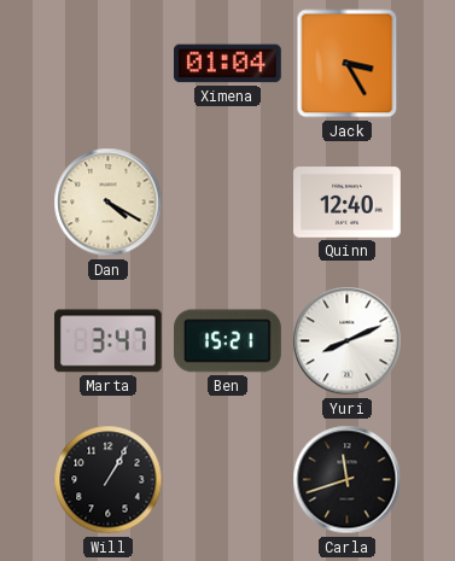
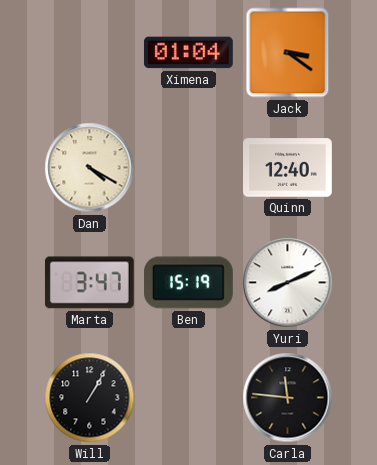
Jack: 3:25 -> 3:21
Ben: 15:21 -> 15:19
Carla: 11:42 -> 11:46
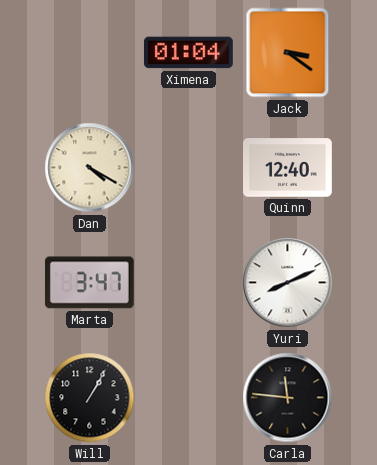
Ben: 15:19 -> none
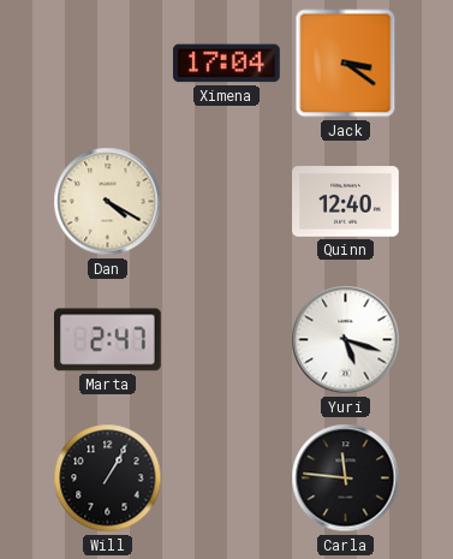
Ximena: 01:04 -> 17:04
Marta: 3:47 -> 2:47
Yuri: 8:11 -> 5:18
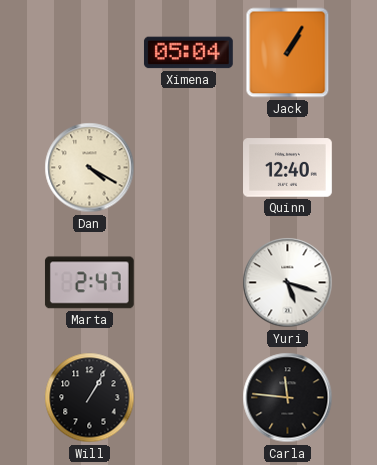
Ximena: 17:04 -> 05:04
Jack: 3:21 -> 1:05
